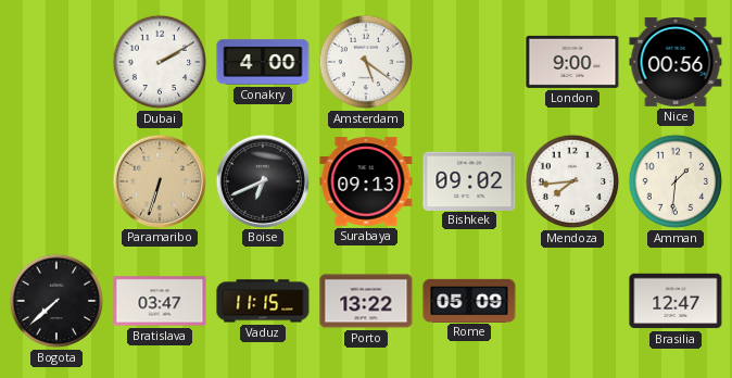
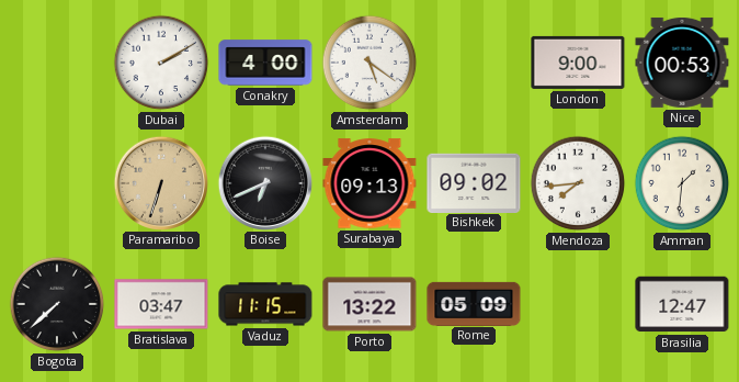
Nice: 00:56 -> 00:53
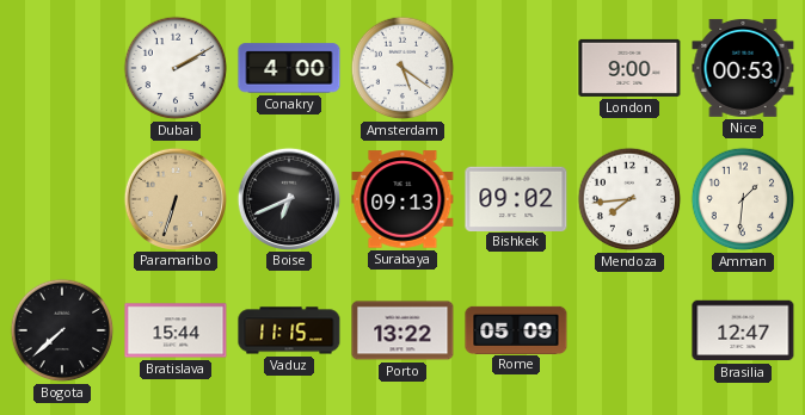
Bratislava: 03:47 -> 15:44
